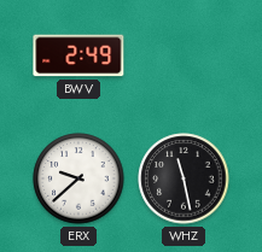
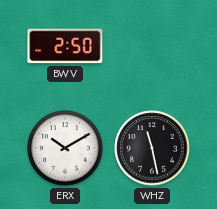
BWV: 2:49 -> 2:50
ERX: 9:38 -> 10:10
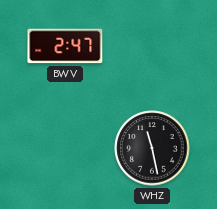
BWV: 2:50 -> 2:47
ERX: 10:10 -> none
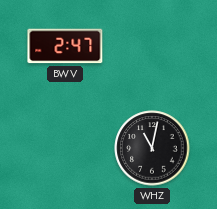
WHZ: 11:28 -> 11:02
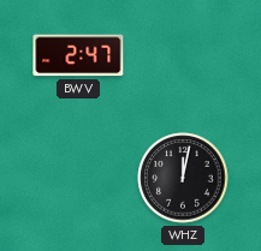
WHZ: 11:02 -> 12:02
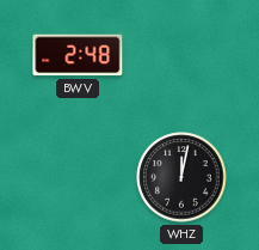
BWV: 2:47 -> 2:48
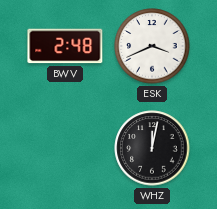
ESK: none -> 3:41
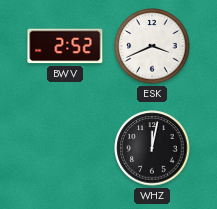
BWV: 2:48 -> 2:52
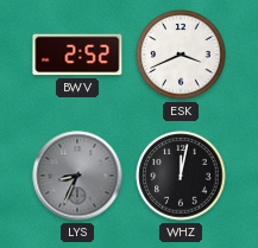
LYS: none -> 8:34
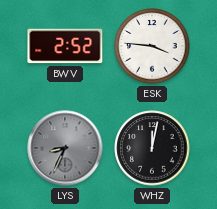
ESK: 3:41 -> 3:46
